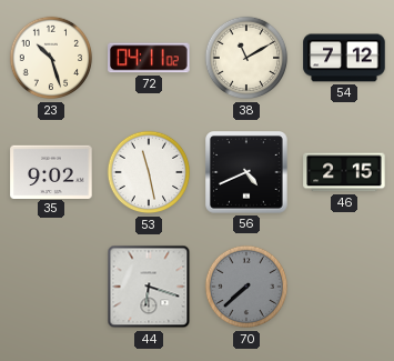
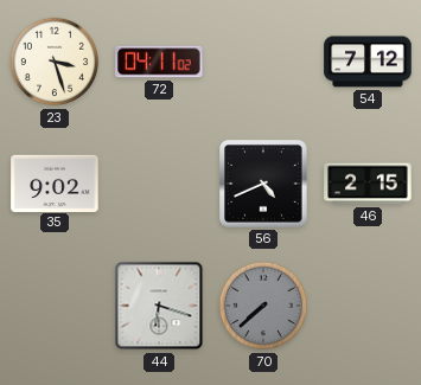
23: 10:27 -> 3:27
38: 11:10 -> none
53: 11:28 -> none
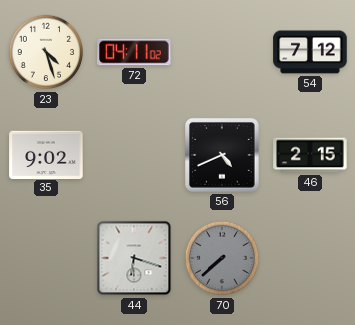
23: 3:27 -> 4:27
